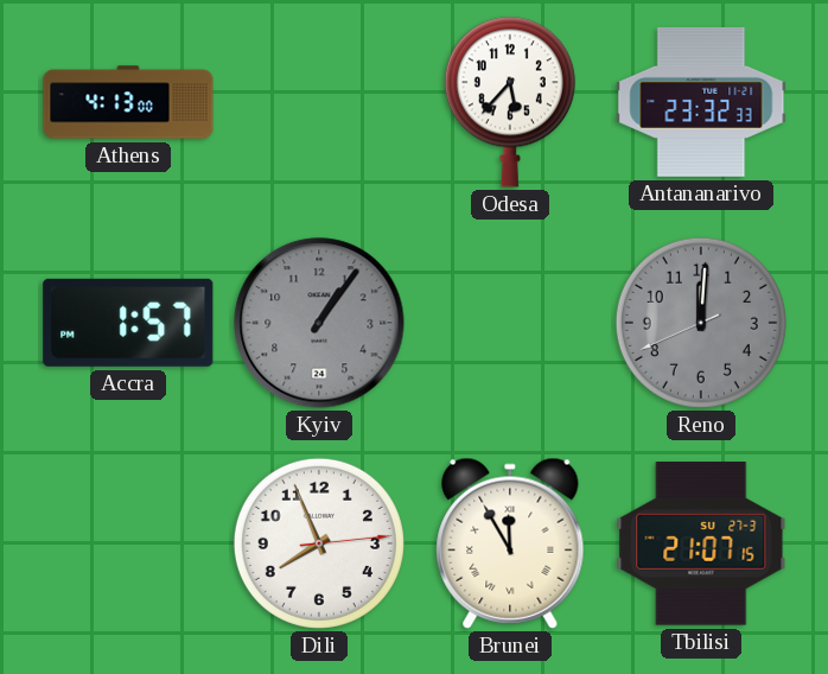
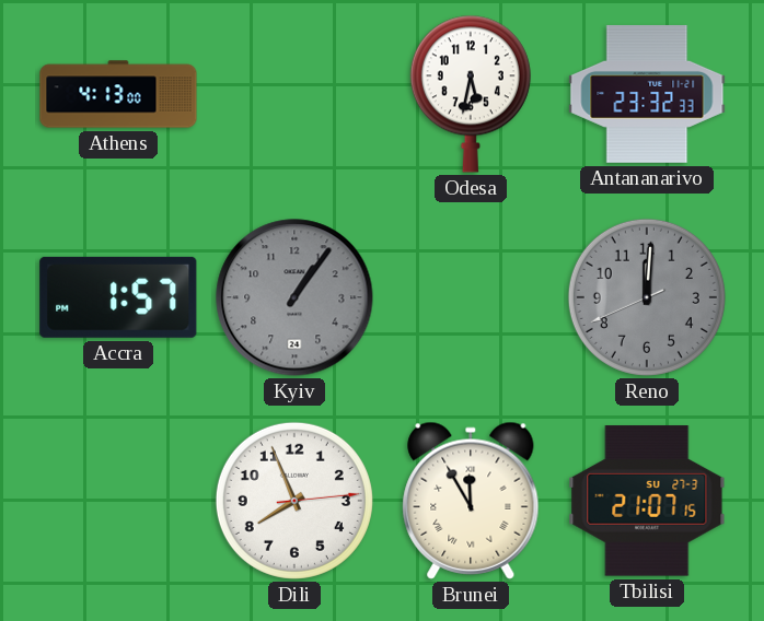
Odesa: 5:37 -> 5:32
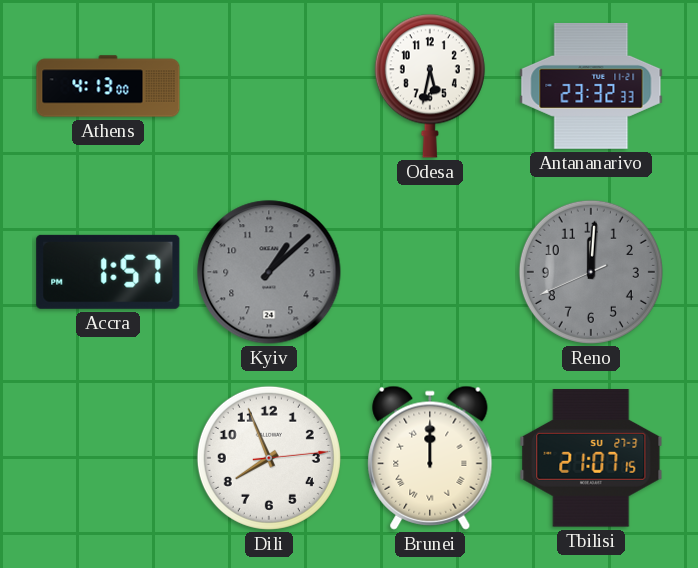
Kyiv: 1:06 -> 1:08
Brunei: 11:55 -> 12:00
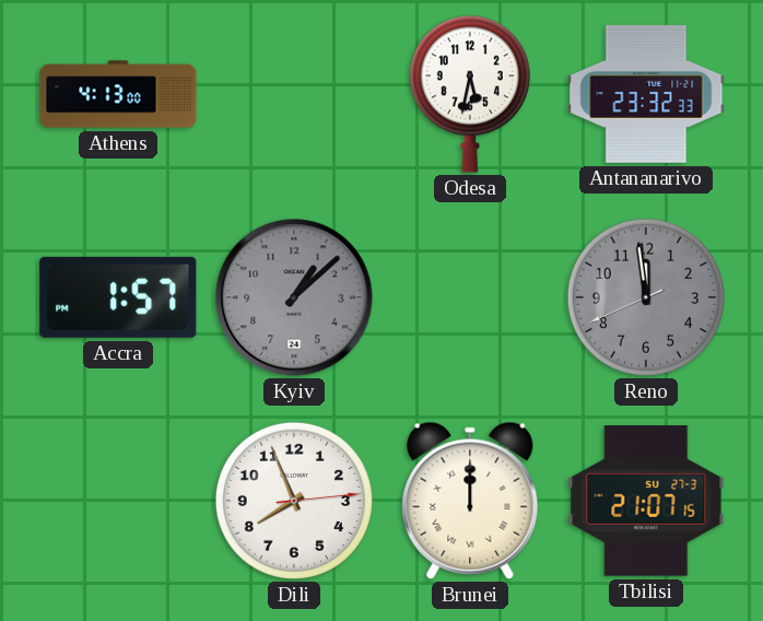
Reno: 12:00 -> 11:58
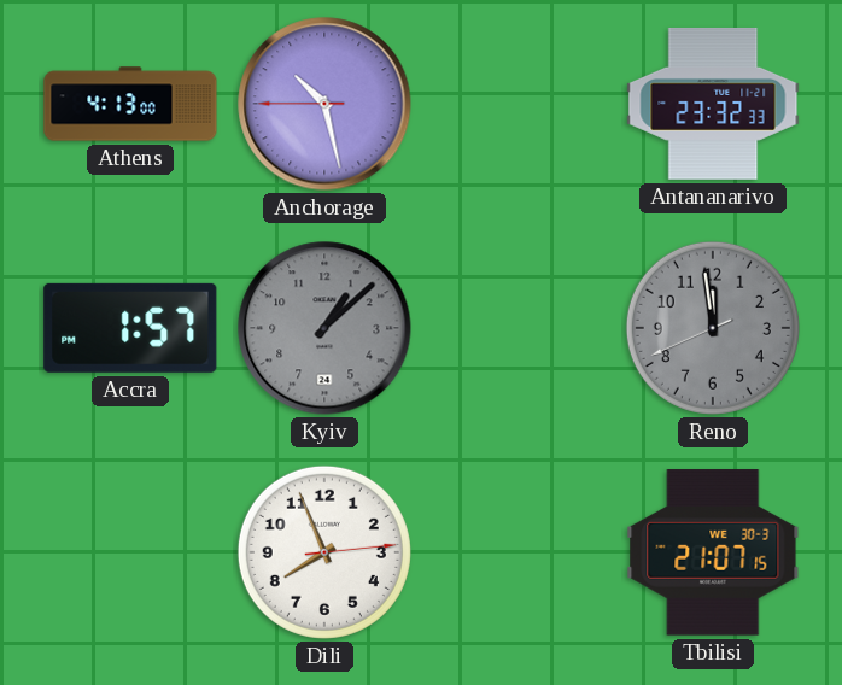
Anchorage: none -> 10:27
Odesa: 5:32 -> none
Brunei: 12:00 -> none
Tbilisi date: SU 27-3 -> WE 30-3
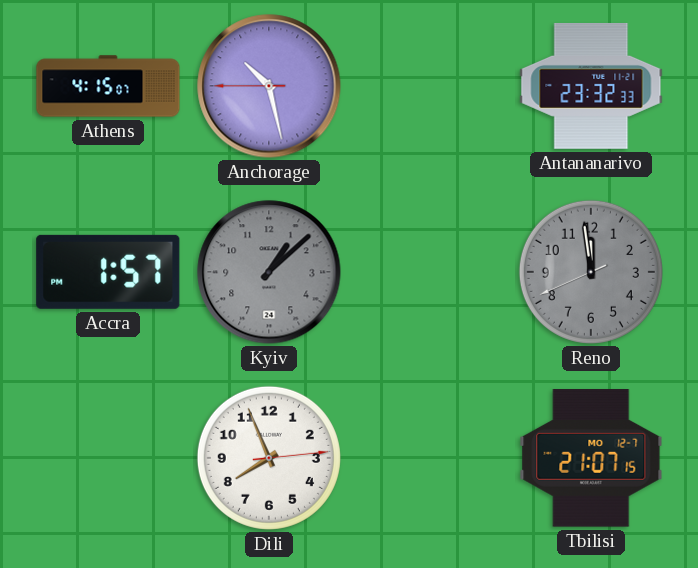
Athens: 4:13 -> 4:15
Tbilisi date: WE 30-3 -> MO 12-7
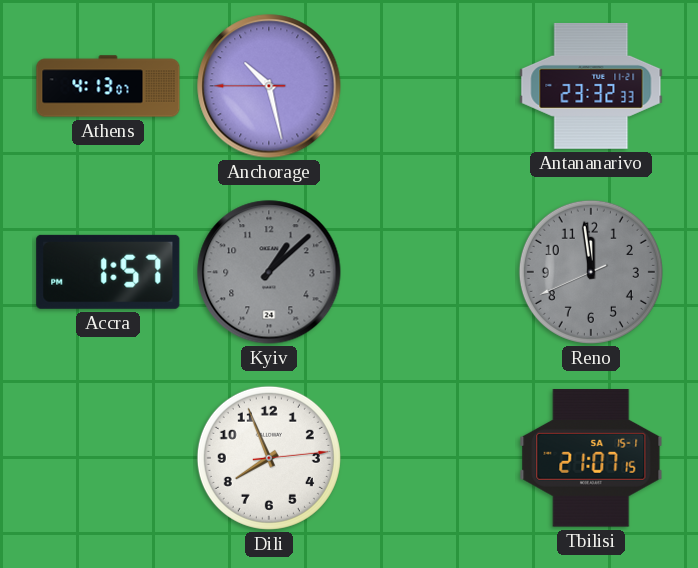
Athens: 4:15 -> 4:13
Tbilisi date: MO 12-7 -> SA 15-1
